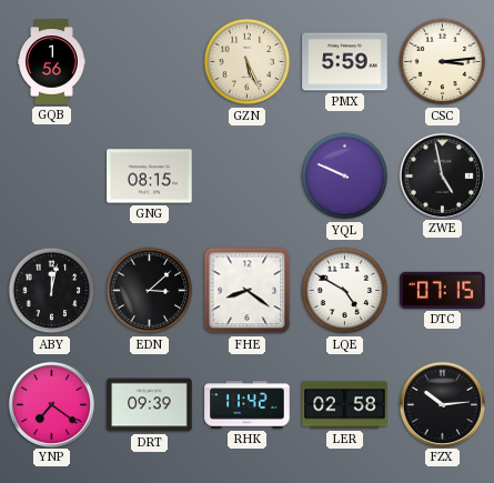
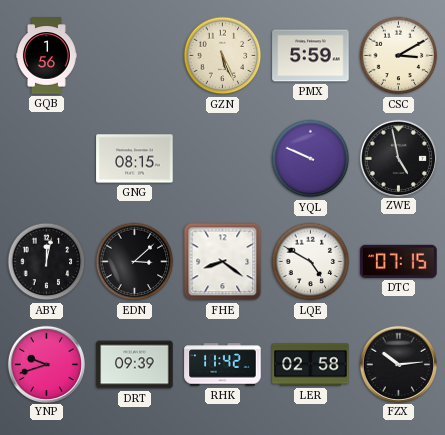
CSC: 3:14 -> 3:10
YNP: 7:21 -> 9:42
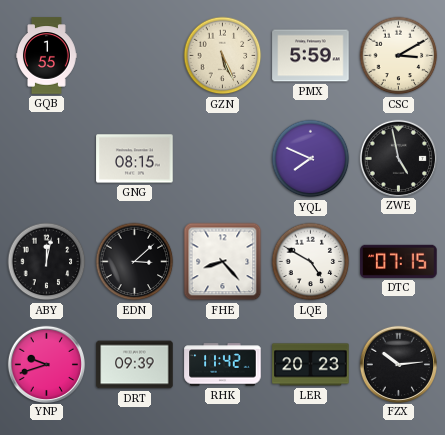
GQB: 1:56 -> 1:55
YQL: 9:49 -> 7:49
FHE: 8:21 -> 8:23
LER: 02:58 -> 20:23
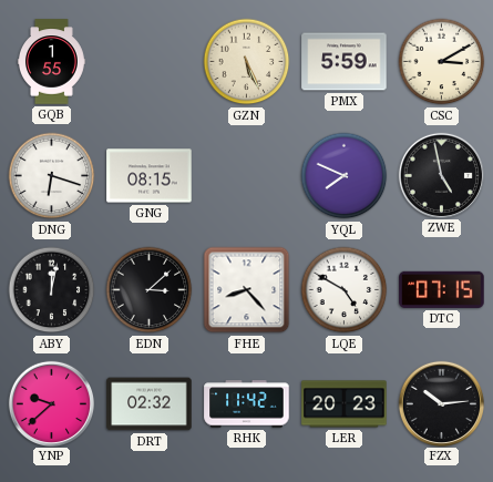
DNG: none -> 6:18
YNP: 9:42 -> 9:38
DRT: 09:39 -> 02:32
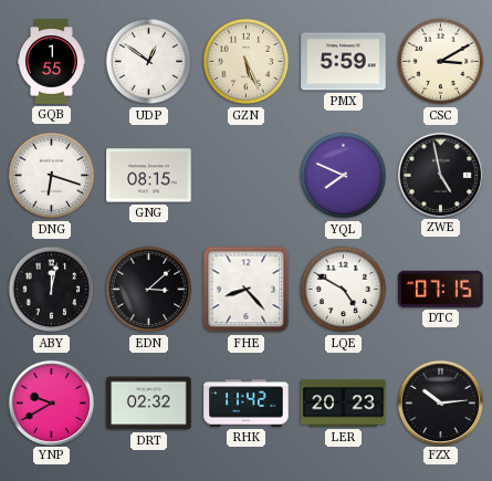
UDP: none -> 12:51
YNP: 9:38 -> 9:40
